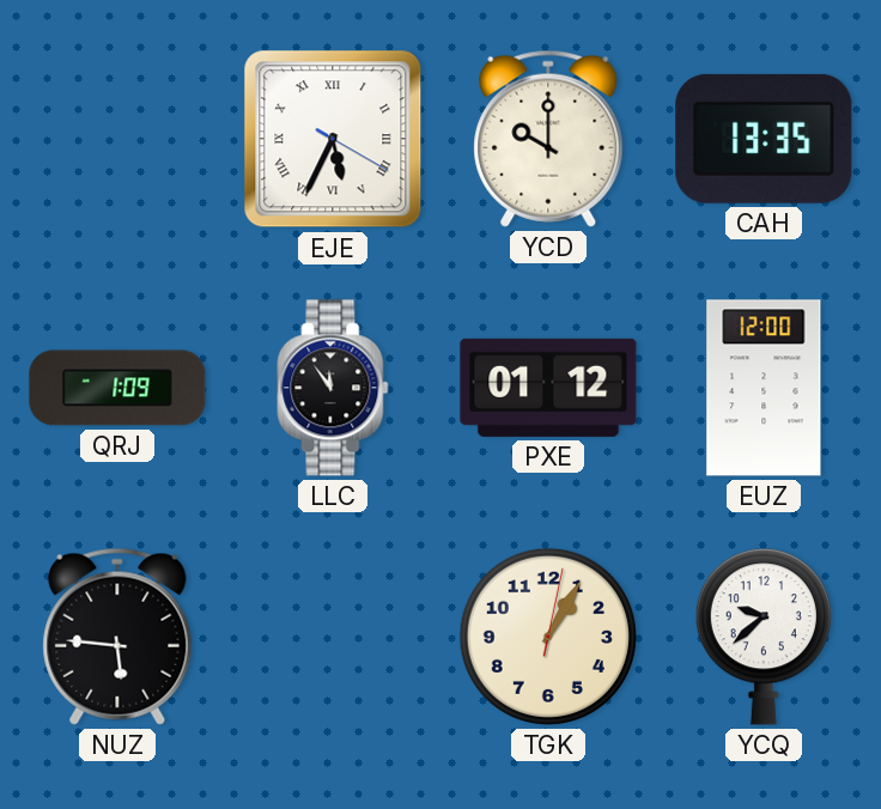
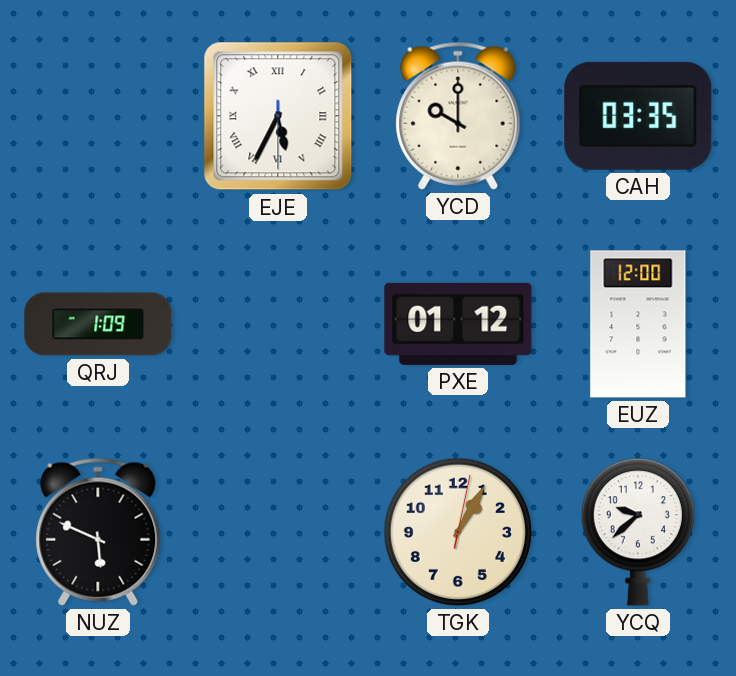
EJE: 5:34:20 -> 5:34:30
CAH: 13:35 -> 03:35
LLC: 11:54 -> none
NUZ: 5:46 -> 5:49
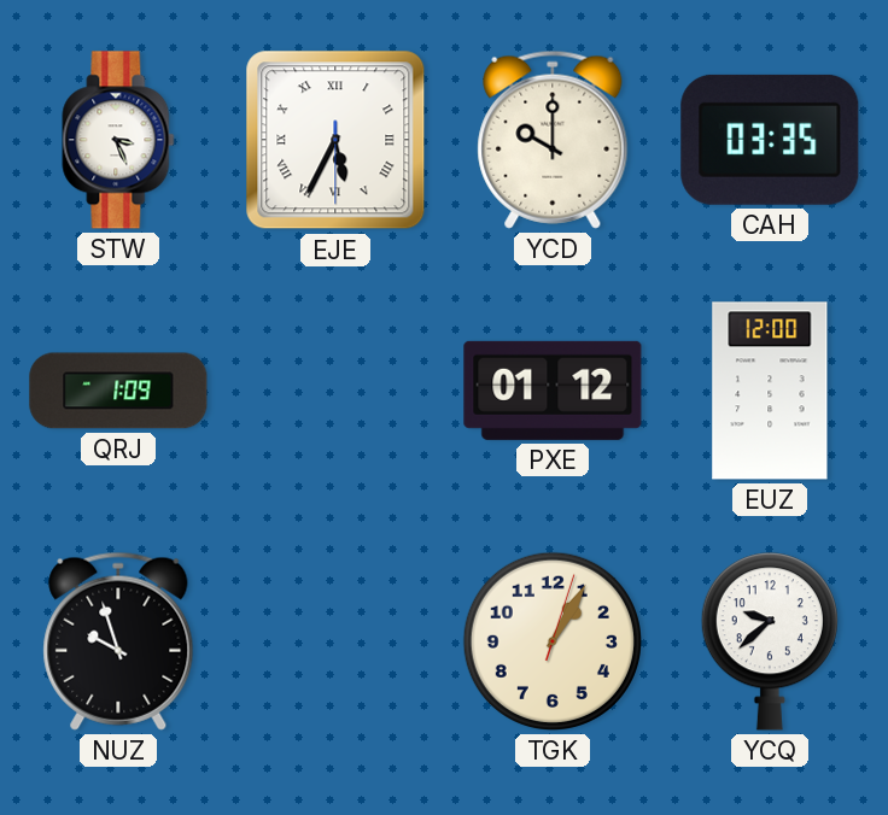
STW: none -> 3:26
NUZ: 5:49 -> 9:57
TGK: 1:05:02 -> 1:05:03
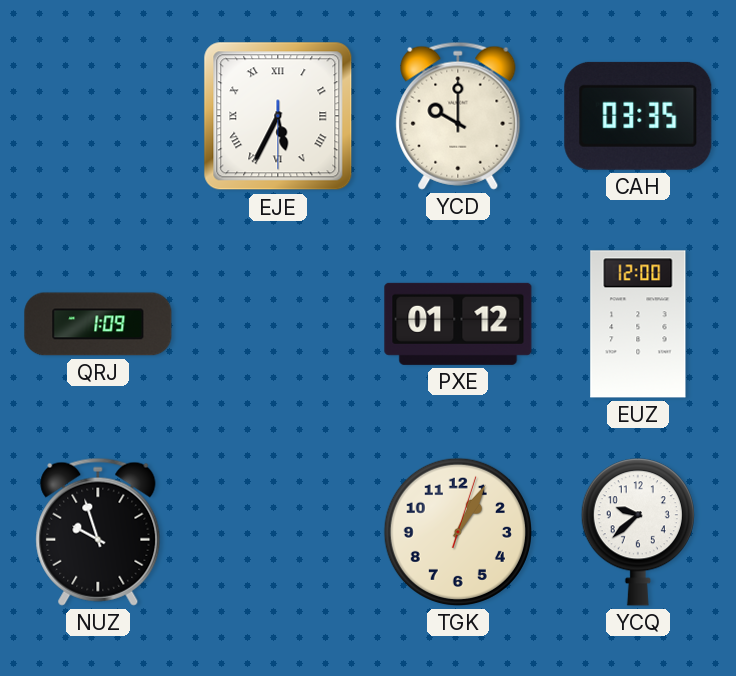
STW: 3:26 -> none
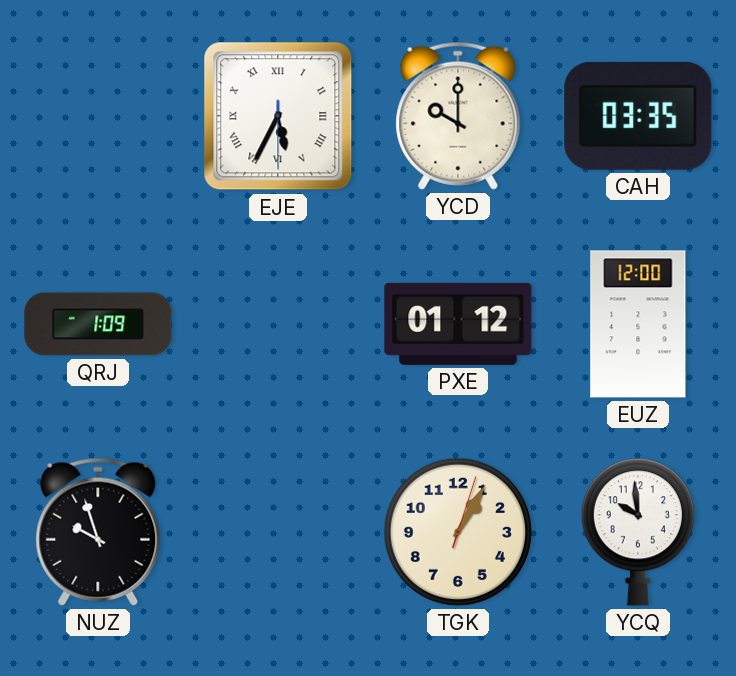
YCQ: 9:38 -> 9:59
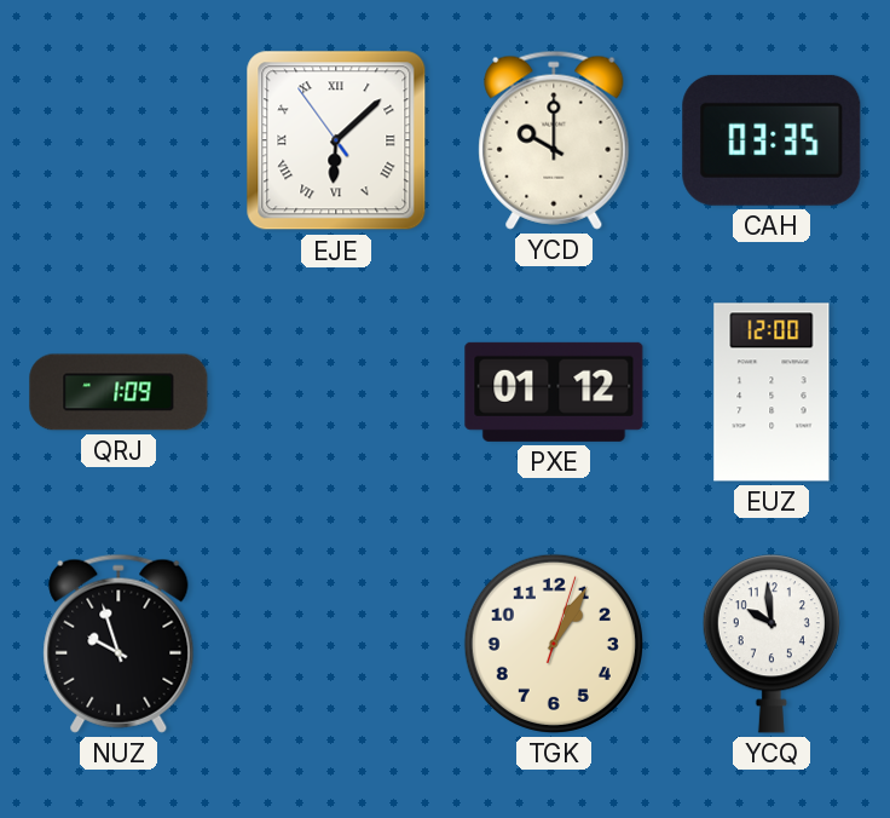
EJE: 5:34 -> 6:07
